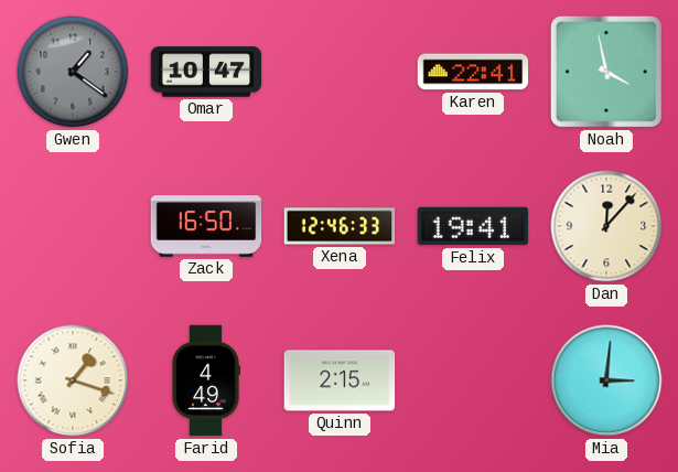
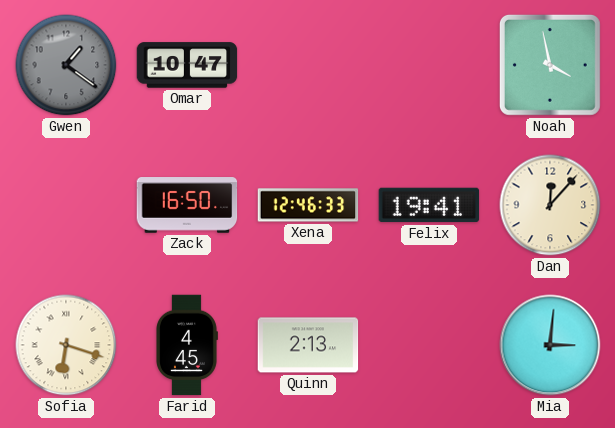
Karen: 22:41 -> none
Sofia: 1:18 -> 6:18
Farid: 4:49 -> 4:45
Quinn: 2:15 -> 2:13
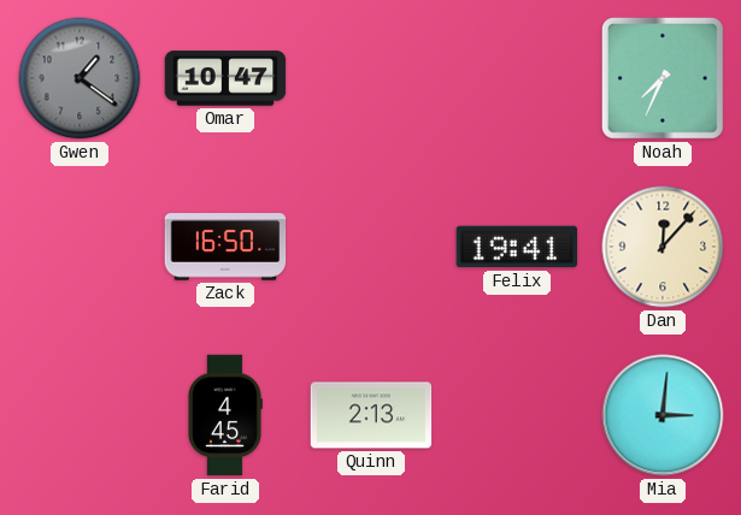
Noah: 3:58 -> 7:34
Xena: 12:46 -> none
Sofia: 6:18 -> none
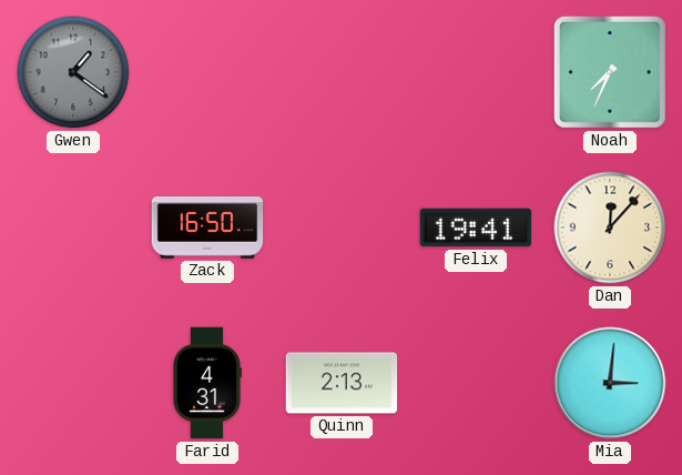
Omar: 10:47 -> none
Farid: 4:45 -> 4:31
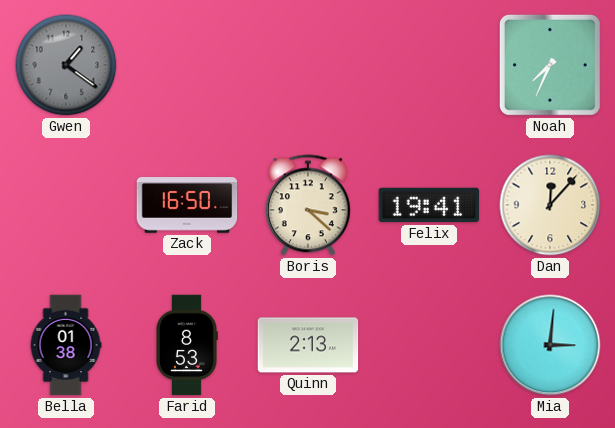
Boris: none -> 3:22
Bella: none -> 01:38
Farid: 4:31 -> 8:53
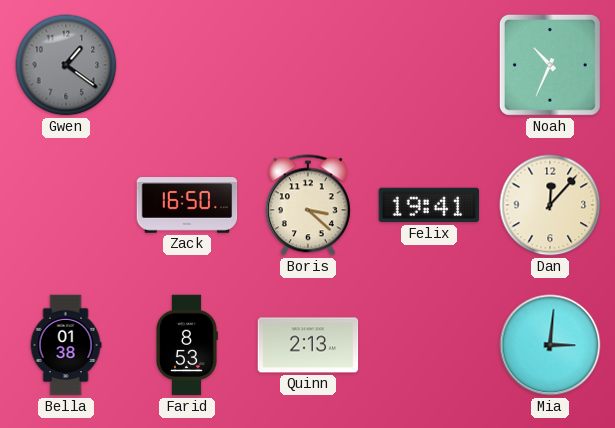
Noah: 7:34 -> 10:34
